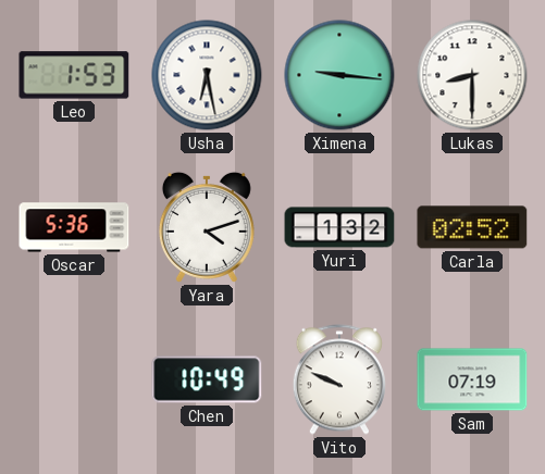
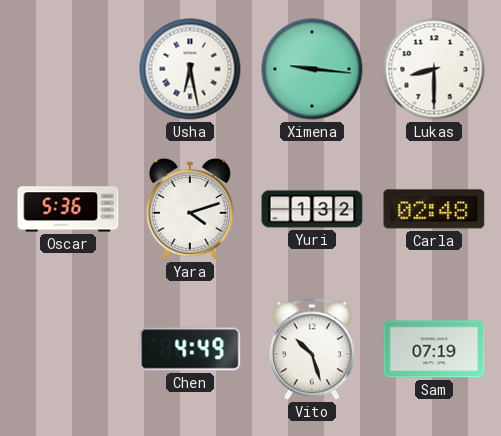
Leo: 1:53 -> none
Carla: 02:52 -> 02:48
Chen: 10:49 -> 4:49
Vito: 9:49 -> 10:27
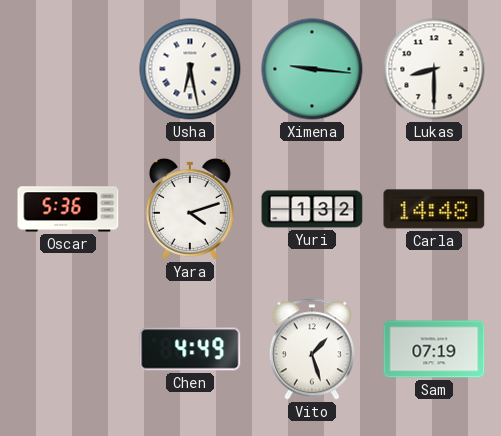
Carla: 02:48 -> 14:48
Vito: 10:27 -> 1:27
